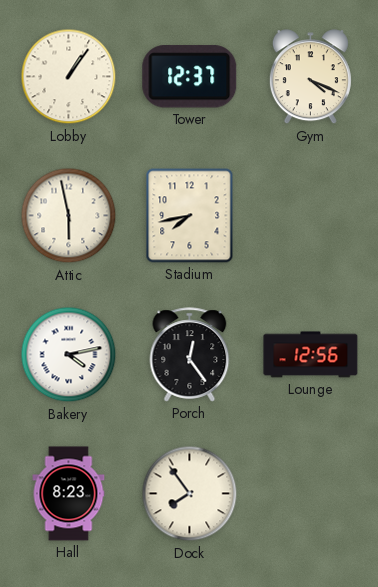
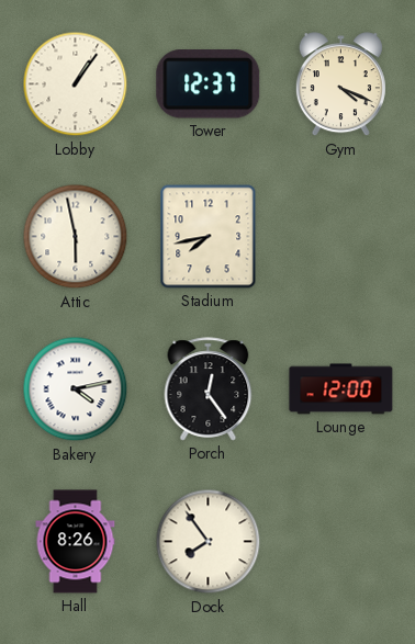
Lounge: 12:56 -> 12:00
Hall: 8:23 -> 8:26
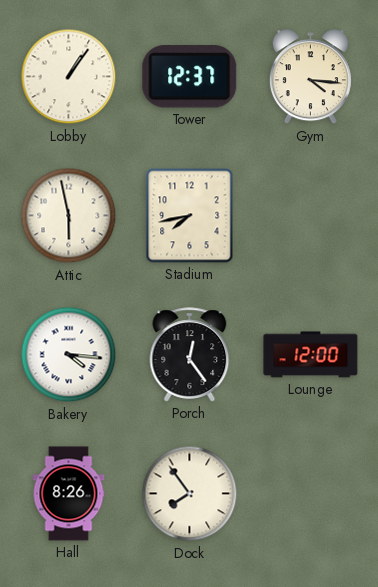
Gym: 4:19 -> 4:16
Bakery: 4:13 -> 4:16
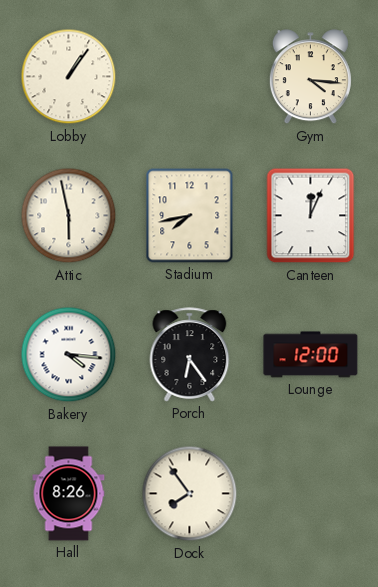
Tower: 12:37 -> none
Canteen: none -> 12:04
Porch: 12:24 -> 6:24
